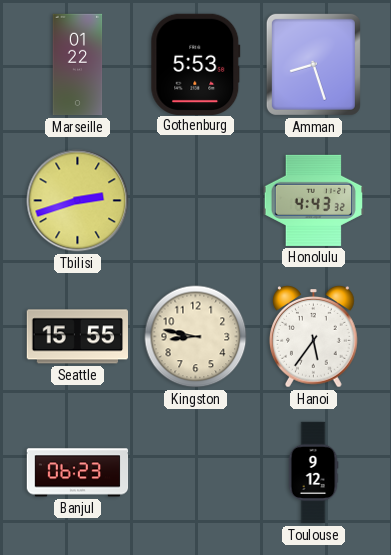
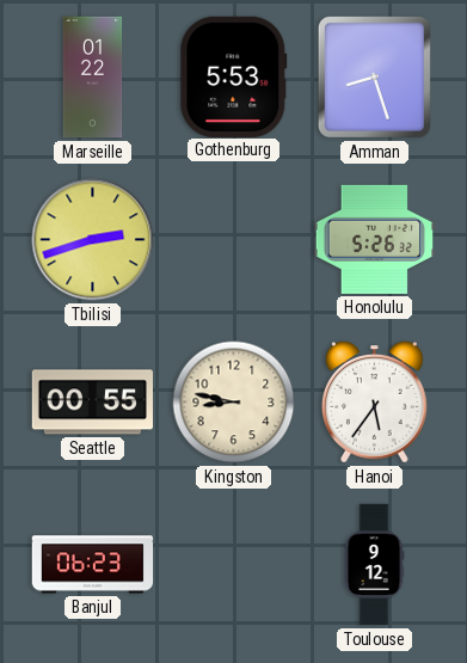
Honolulu: 4:43 -> 5:26
Seattle: 15:55 -> 00:55
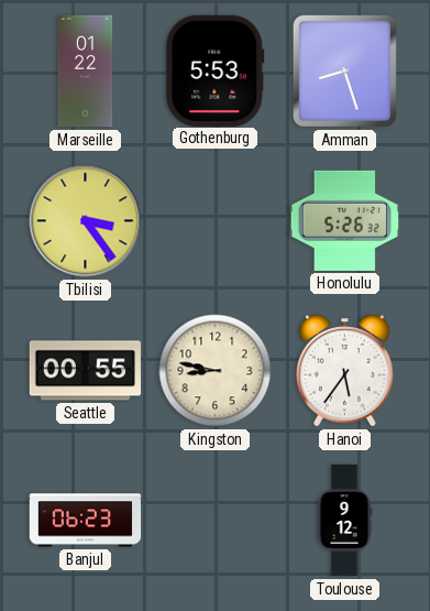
Tbilisi: 2:42 -> 3:24
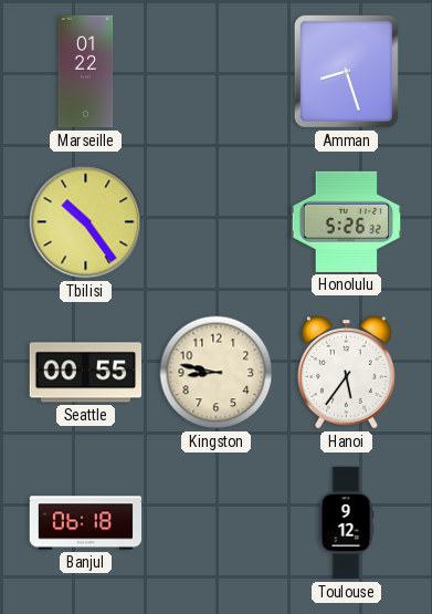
Gothenburg: 5:53 -> none
Tbilisi: 3:24 -> 10:24
Banjul: 06:23 -> 06:18
